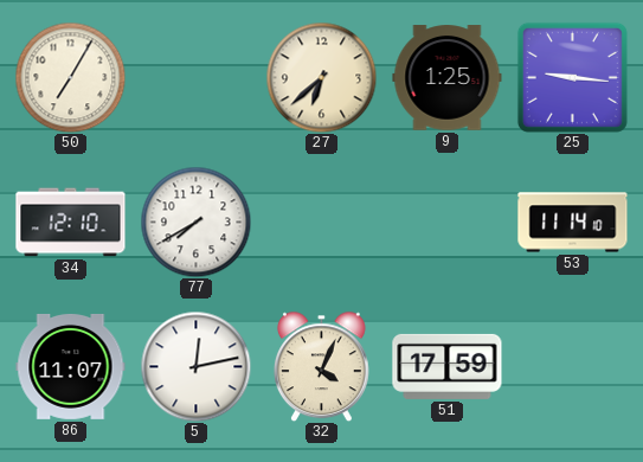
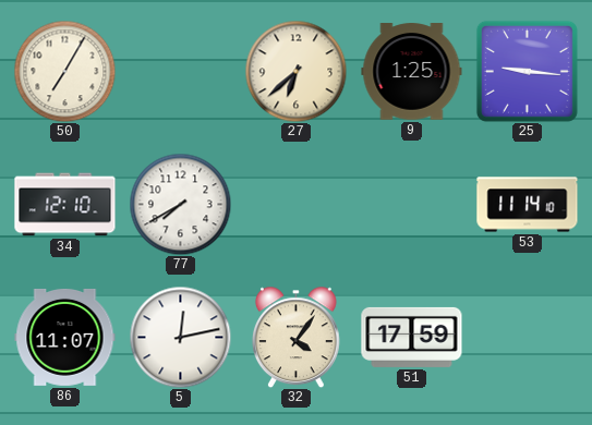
32: 4:04 -> 4:06
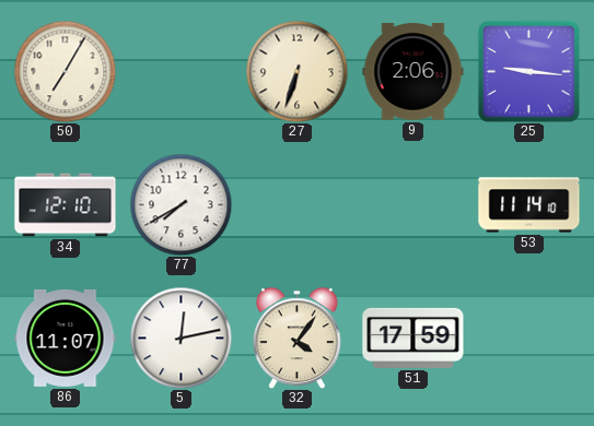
27: 6:38 -> 6:33
9: 1:25 -> 2:06
